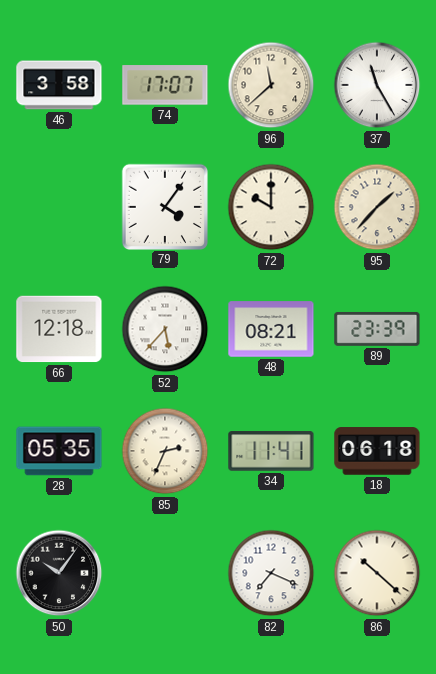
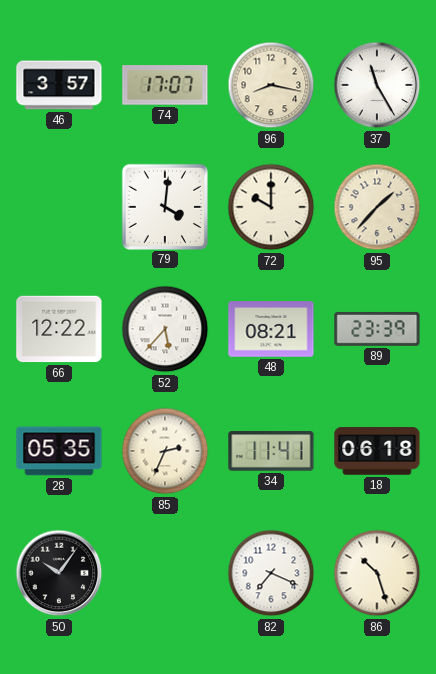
46: 3:58 -> 3:57
96: 11:38 -> 8:17
79: 4:06 -> 4:01
66: 12:18 -> 12:22
86: 10:22 -> 10:27
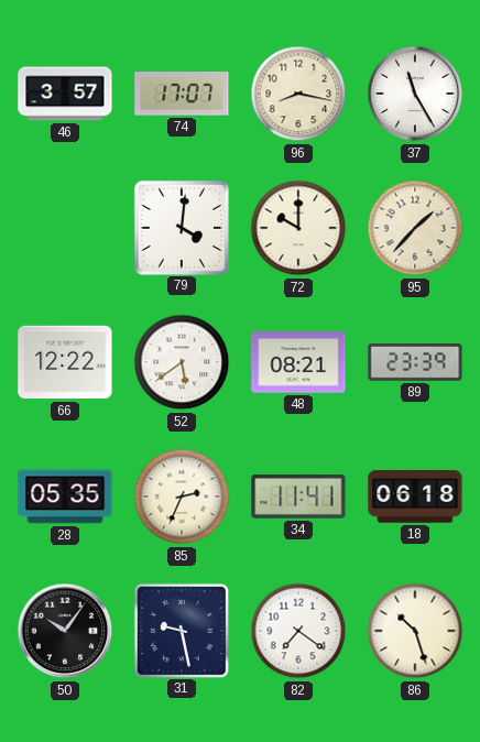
52: 5:37 -> 5:39
31: none -> 9:28
82: 7:19 -> 7:21
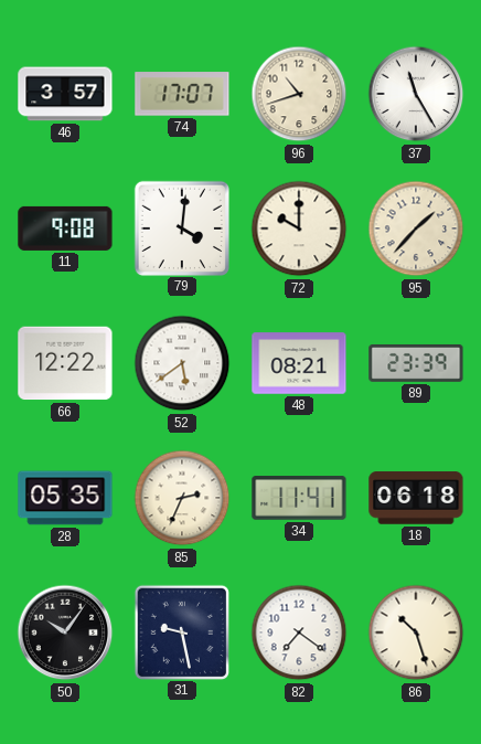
96: 8:17 -> 10:42
11: none -> 9:08
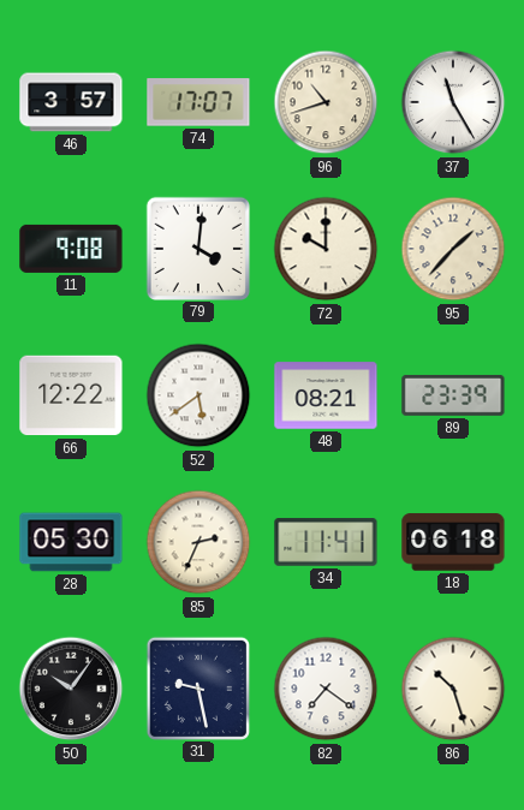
28: 05:35 -> 05:30
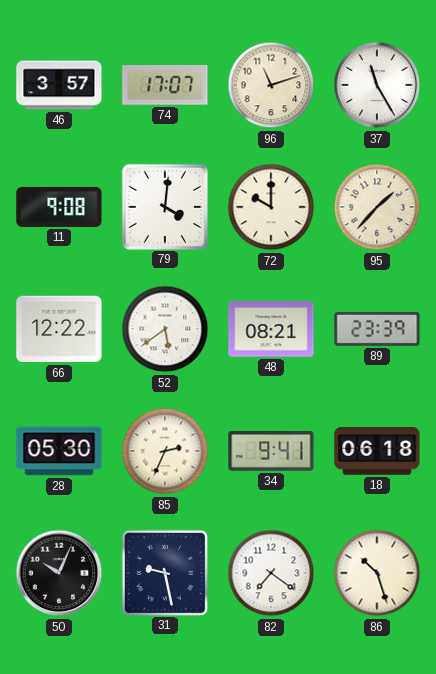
96: 10:42 -> 11:12
34: 11:41 -> 9:41
50: 10:06 -> 10:04
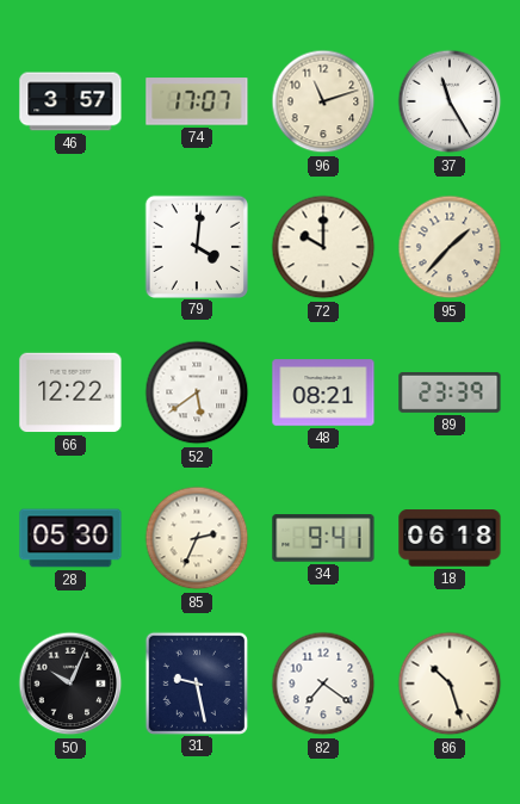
11: 9:08 -> none
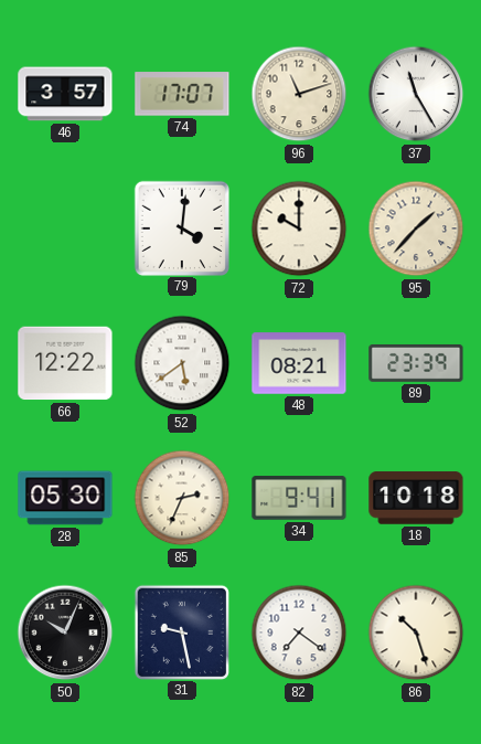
18: 06:18 -> 10:18
